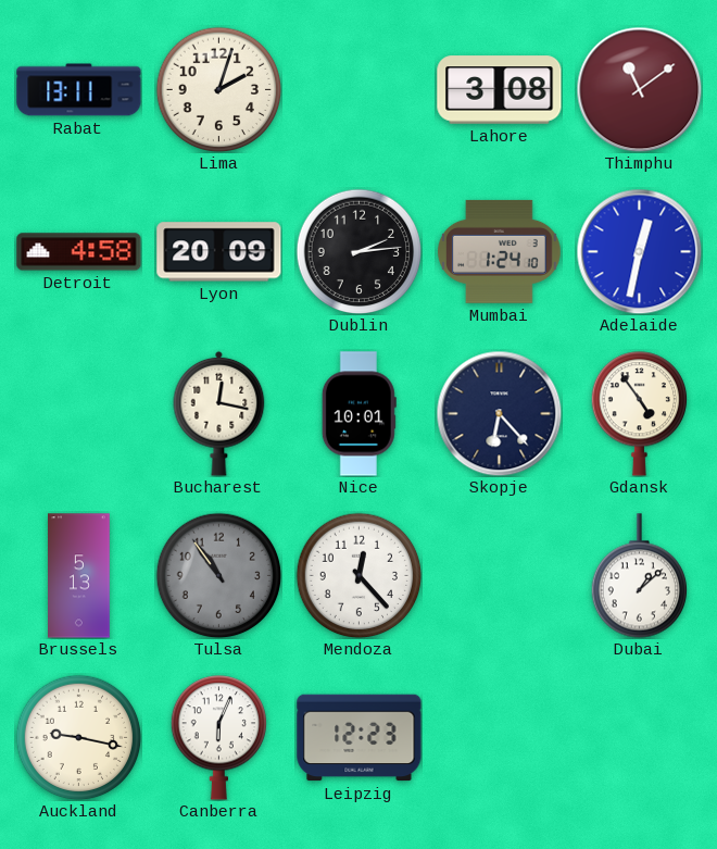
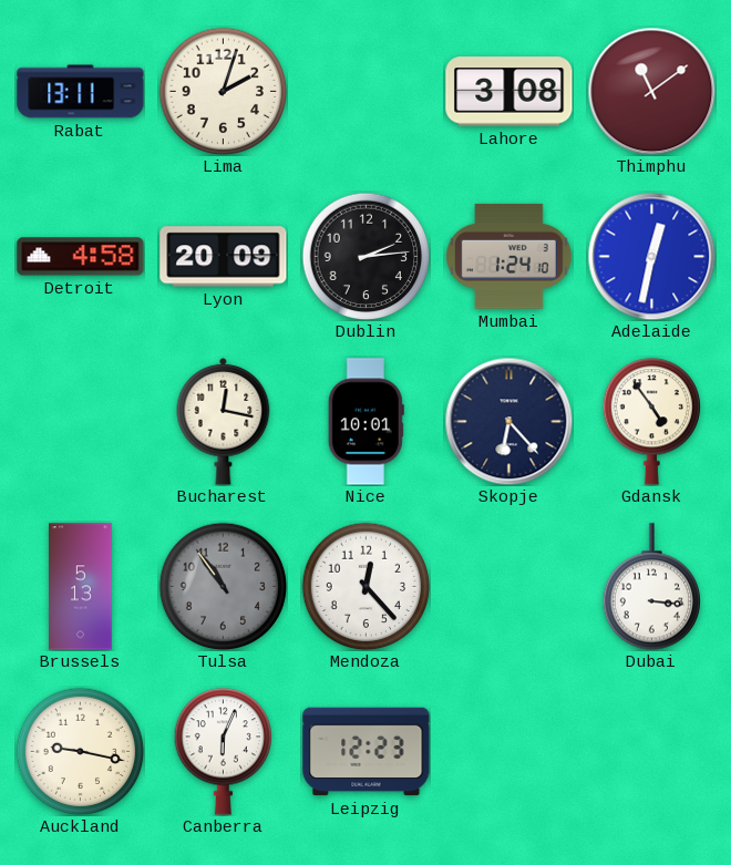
Dubai: 1:08 -> 3:16
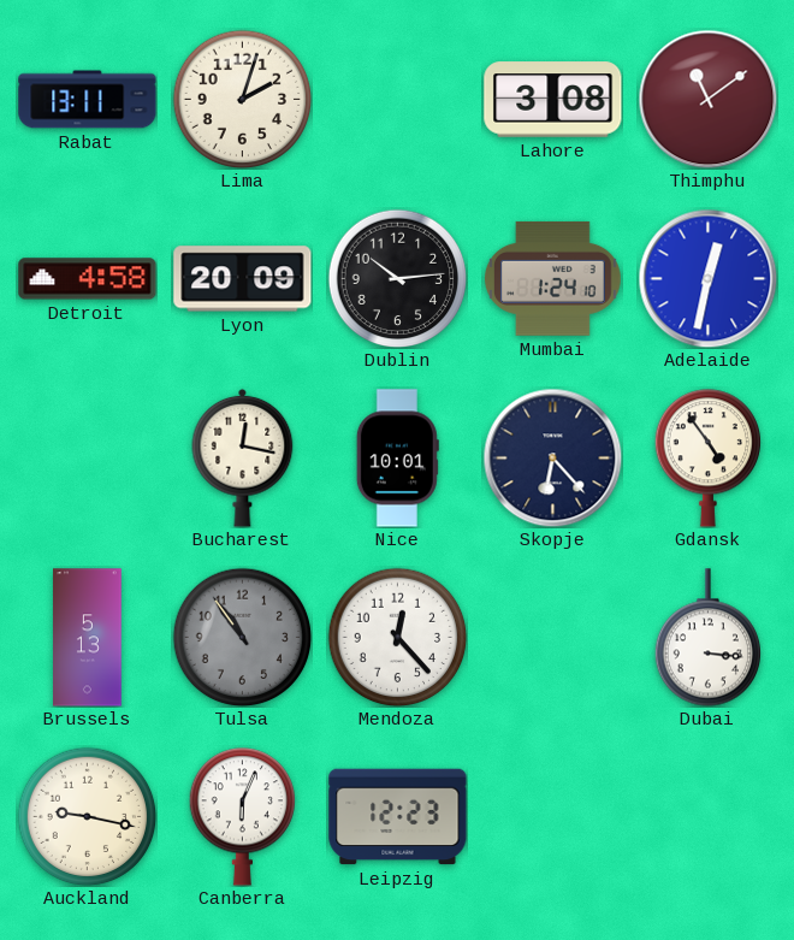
Dublin: 2:14 -> 10:14
